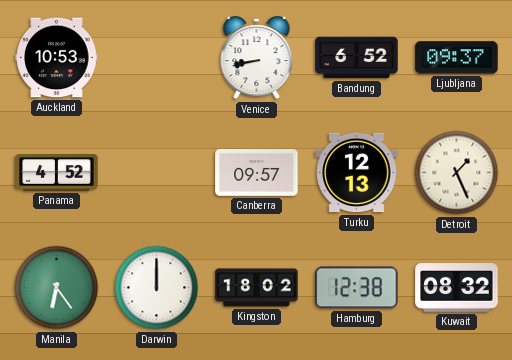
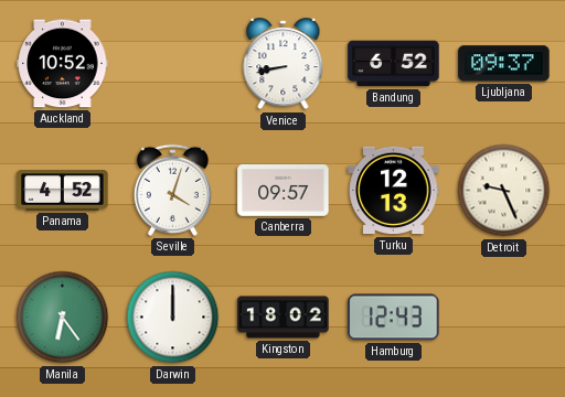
Auckland: 10:53 -> 10:52
Seville: none -> 4:03
Detroit: 1:26 -> 9:26
Hamburg: 12:38 -> 12:43
Kuwait: 08:32 -> none
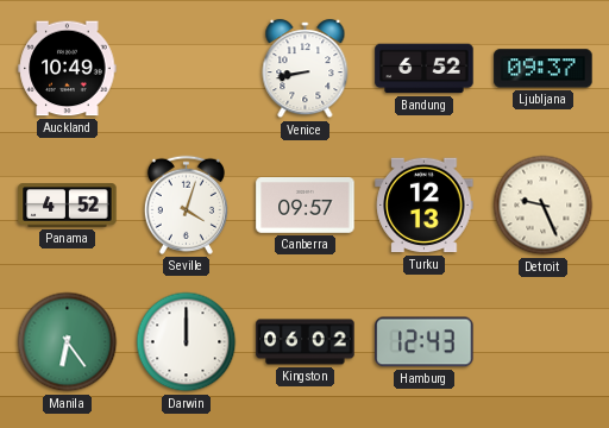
Auckland: 10:52 -> 10:49
Kingston: 18:02 -> 06:02
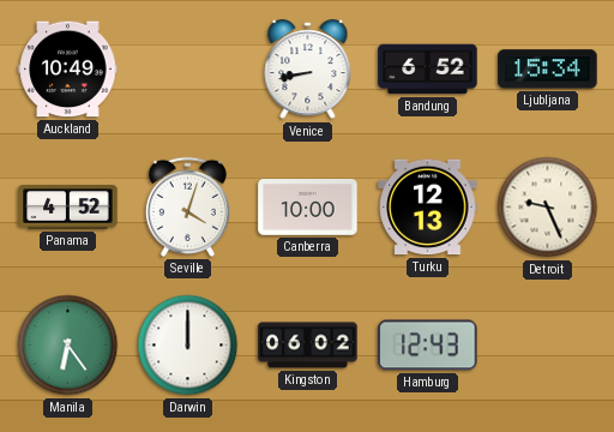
Ljubljana: 09:37 -> 15:34
Canberra: 09:57 -> 10:00
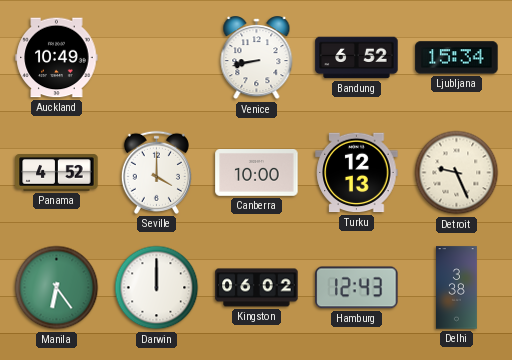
Seville: 4:03 -> 4:00
Delhi: none -> 3:38
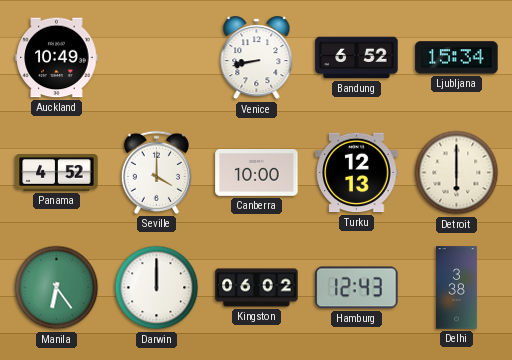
Detroit: 9:26 -> 6:00
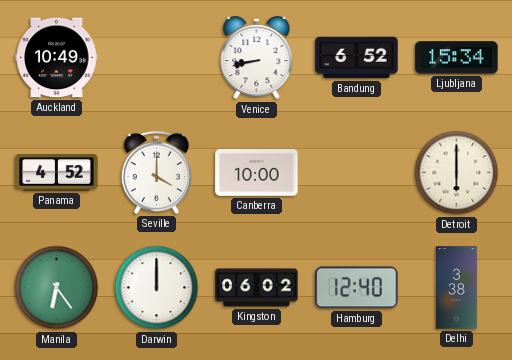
Turku: 12:13 -> none
Hamburg: 12:43 -> 12:40
